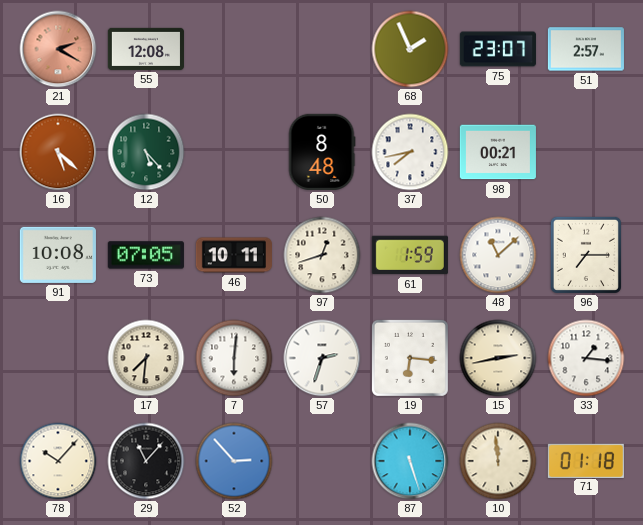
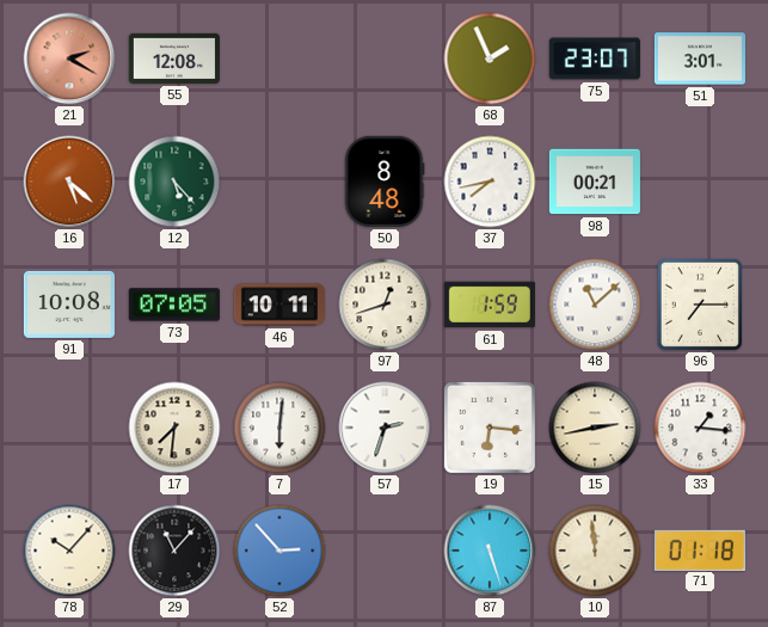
51: 2:57 -> 3:01
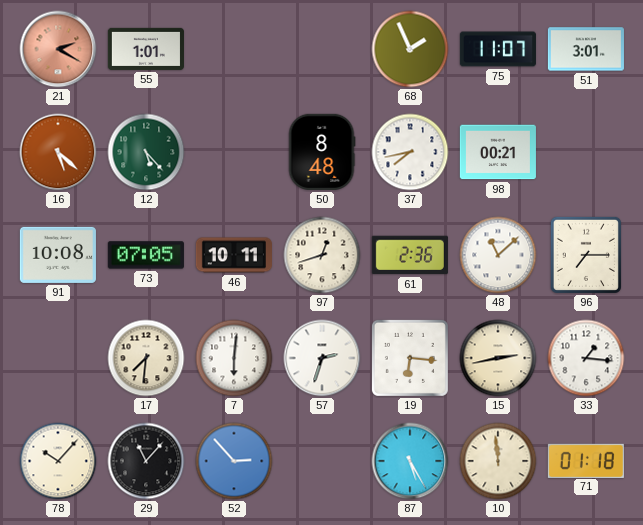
55: 12:08 -> 1:01
75: 23:07 -> 11:07
61: 1:59 -> 2:36
87: 5:27 -> 5:25
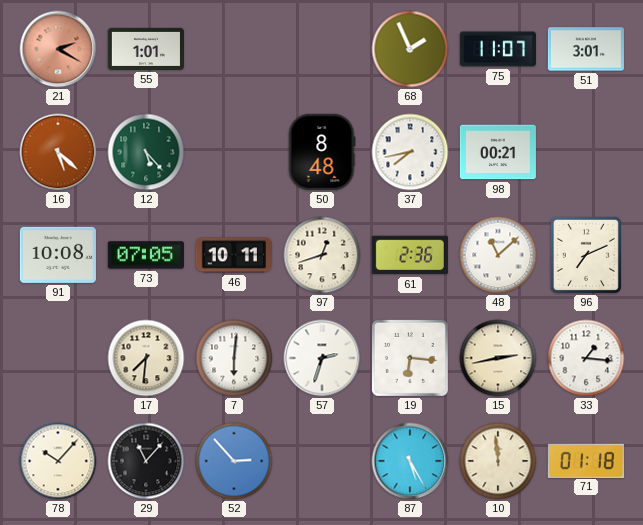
96: 7:15 -> 7:11
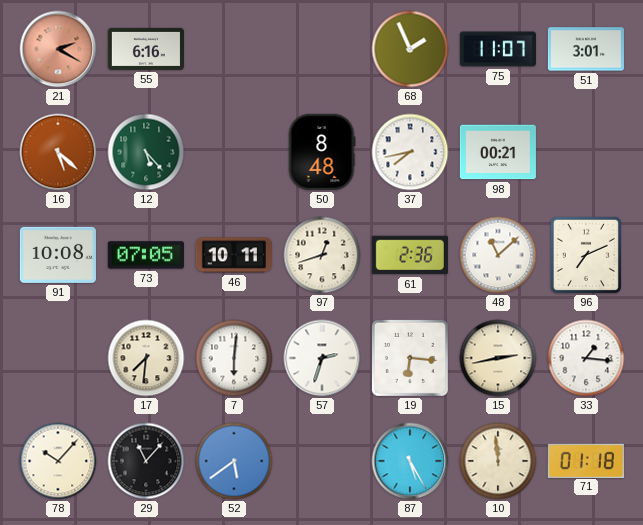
55: 1:01 -> 6:16
52: 2:53 -> 5:39
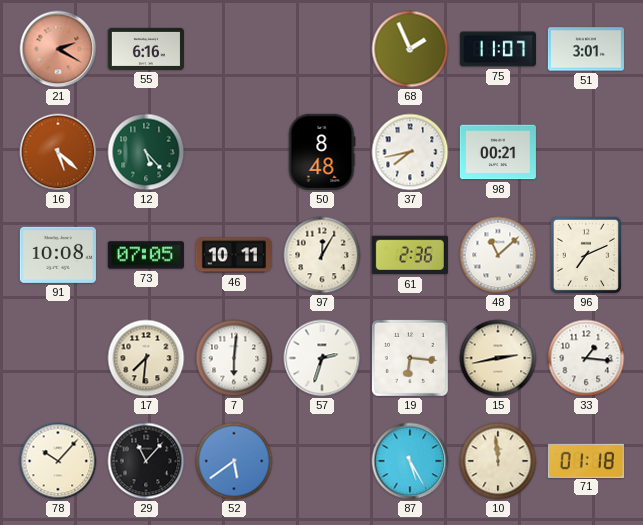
97: 12:42 -> 12:05
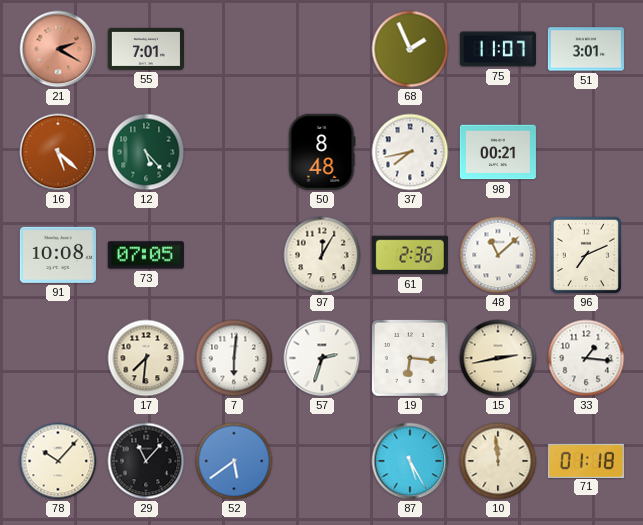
55: 6:16 -> 7:01
46: 10:11 -> none
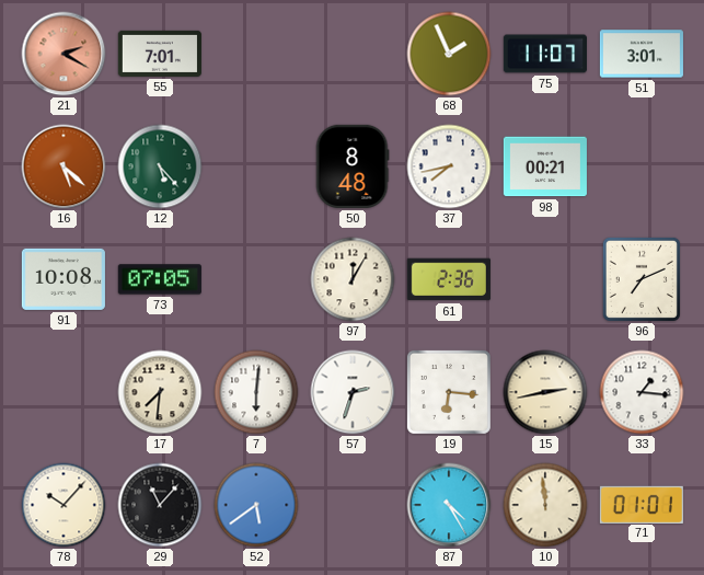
48: 11:08 -> none
87: 5:25 -> 4:25
71: 01:18 -> 01:01
